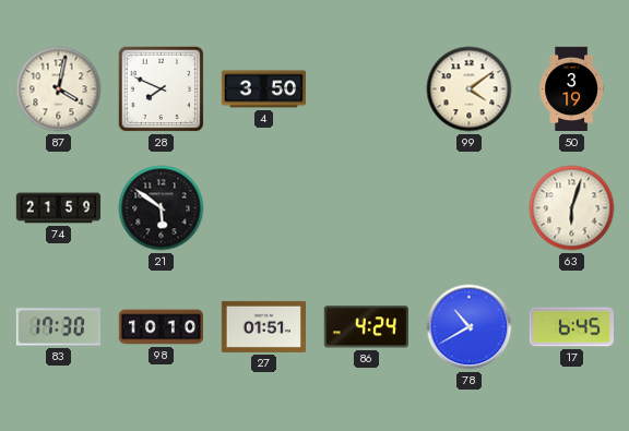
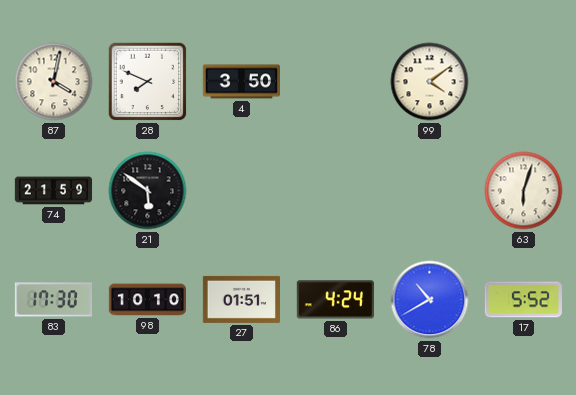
50: 3:19 -> none
17: 6:45 -> 5:52
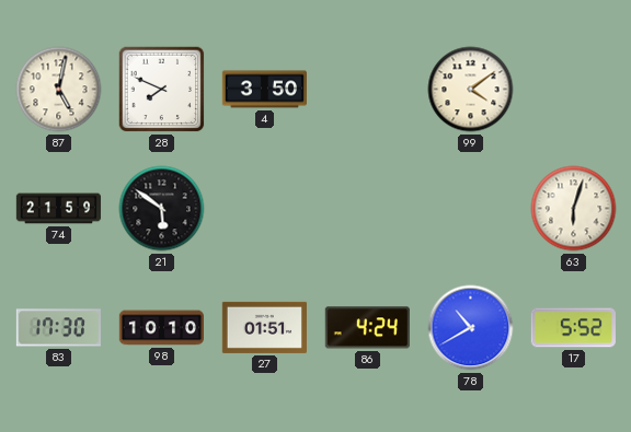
87: 4:02 -> 5:02
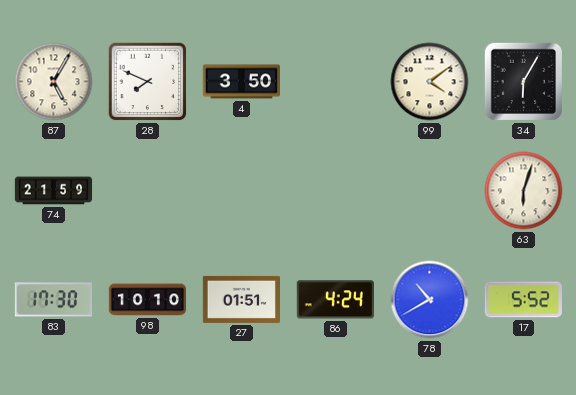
87: 5:02 -> 5:05
34: none -> 6:05
21: 5:51 -> none
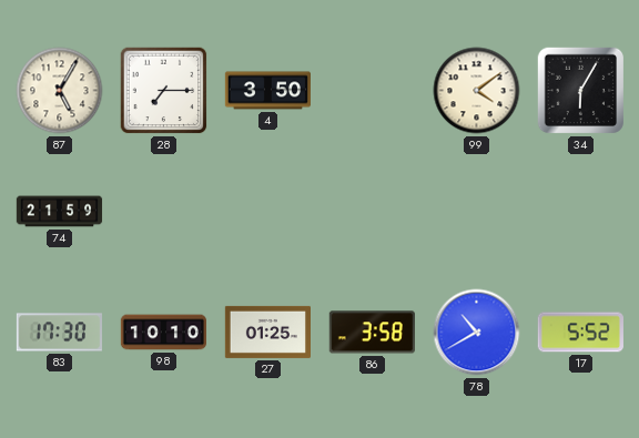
28: 7:49 -> 7:15
63: 6:03 -> none
27: 01:51 -> 01:25
86: 4:24 -> 3:58
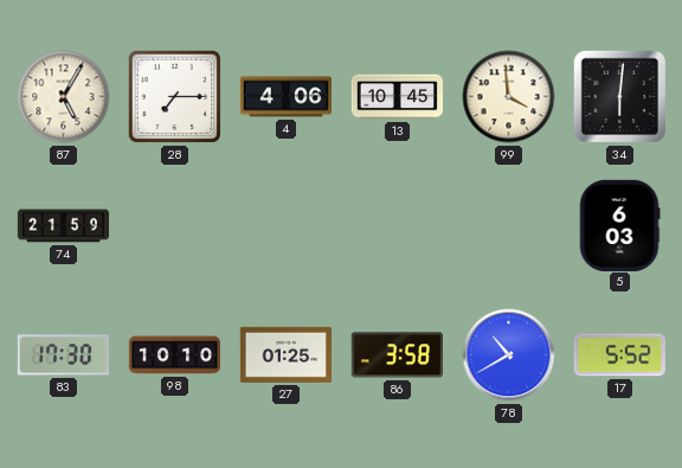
4: 3:50 -> 4:06
13: none -> 10:45
99: 4:09 -> 3:59
34: 6:05 -> 6:01
5: none -> 6:03
